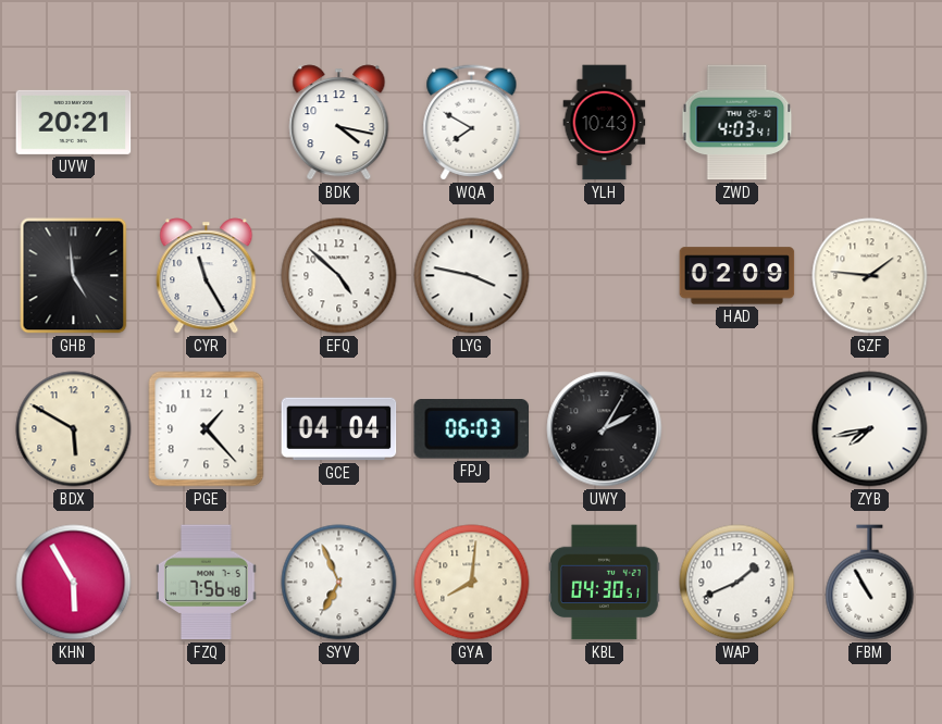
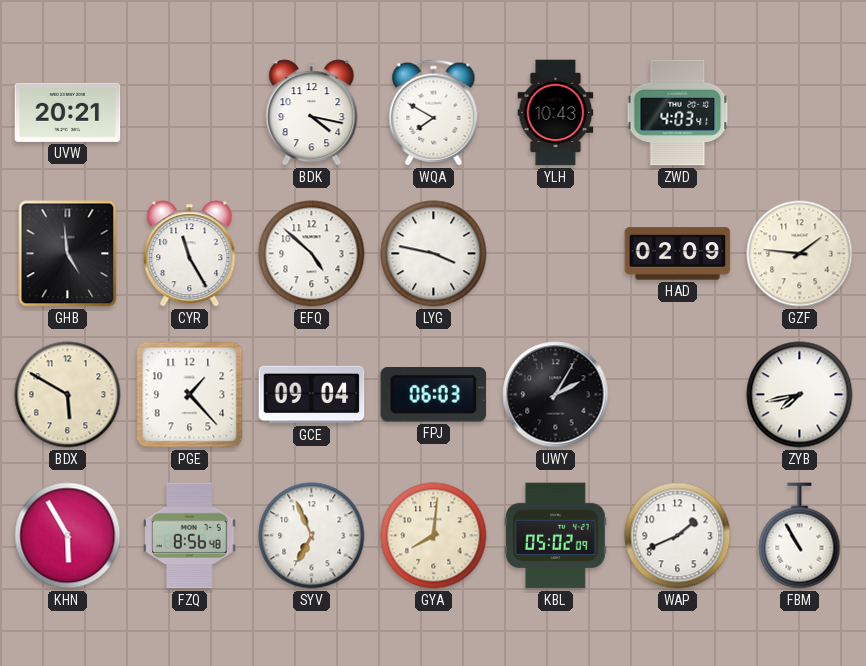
GCE: 04:04 -> 09:04
FZQ: 7:56 -> 8:56
KBL: 04:30 -> 05:02
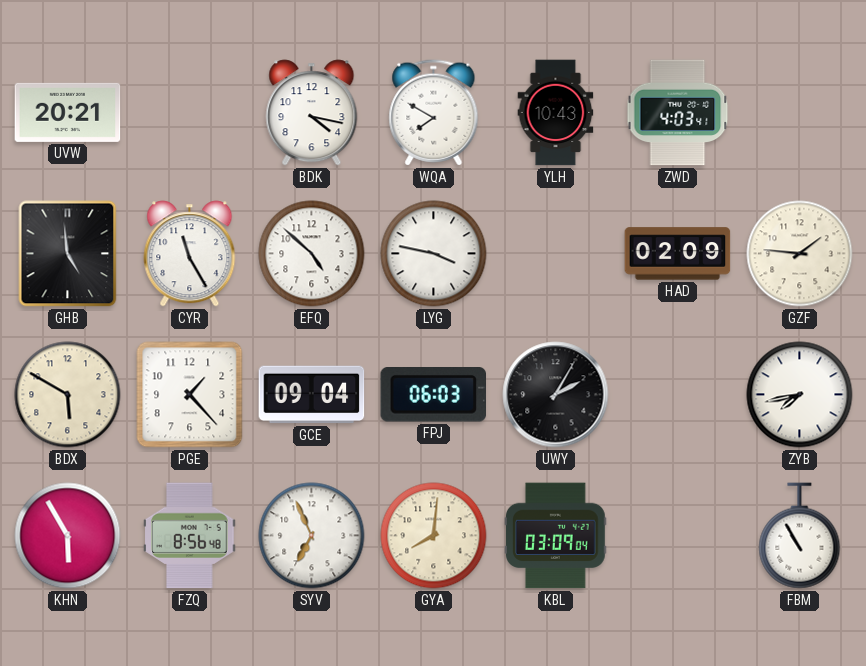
KBL: 05:02 -> 03:09
WAP: 1:41 -> none
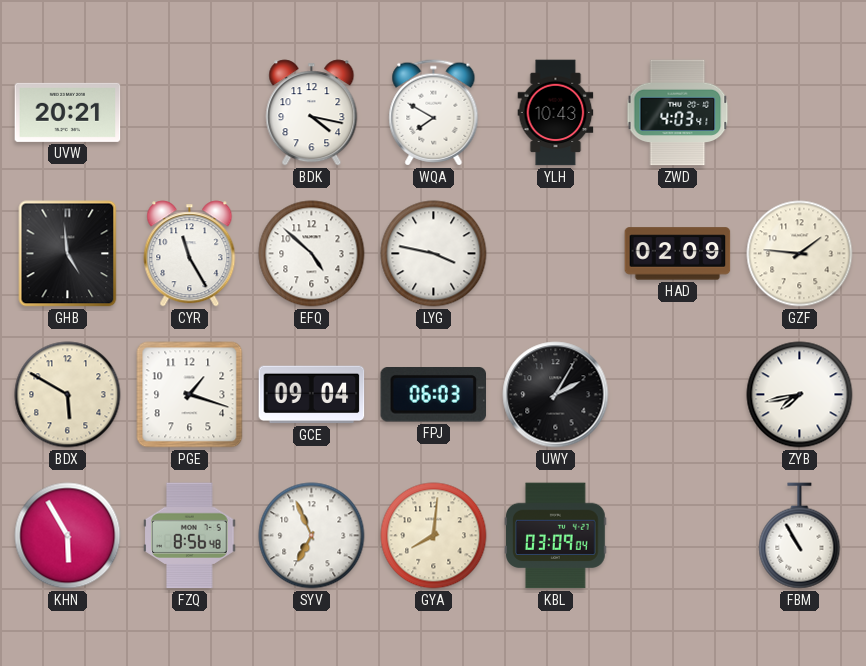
PGE: 1:23 -> 1:18
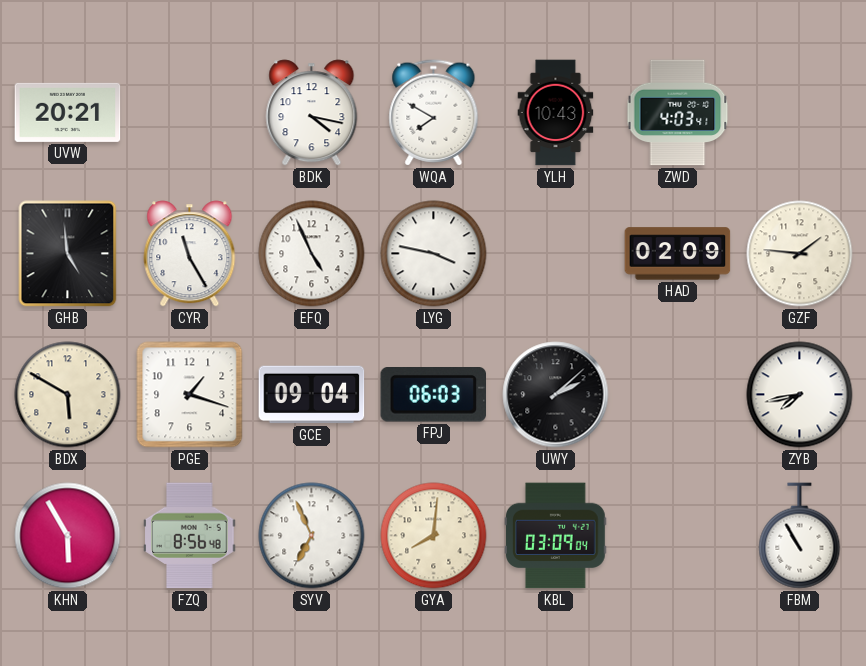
EFQ: 4:52 -> 4:56
UWY: 2:05 -> 2:08
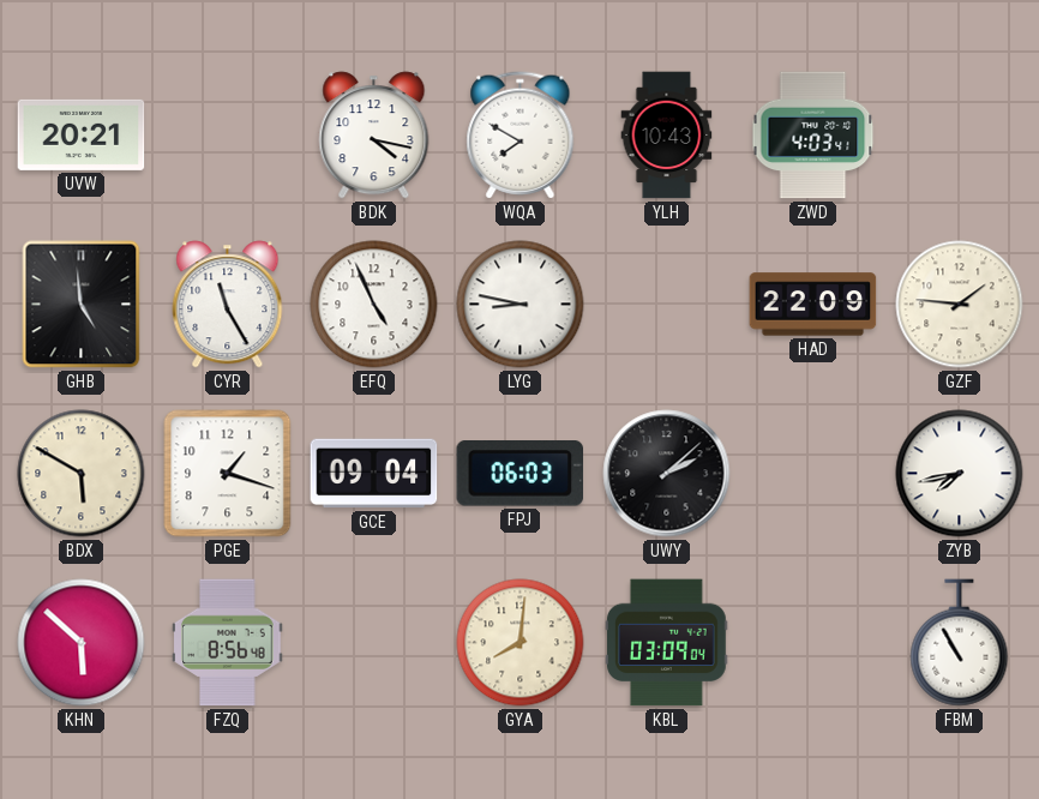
LYG: 3:47 -> 8:47
HAD: 02:09 -> 22:09
KHN: 5:55 -> 5:52
SYV: 6:56 -> none
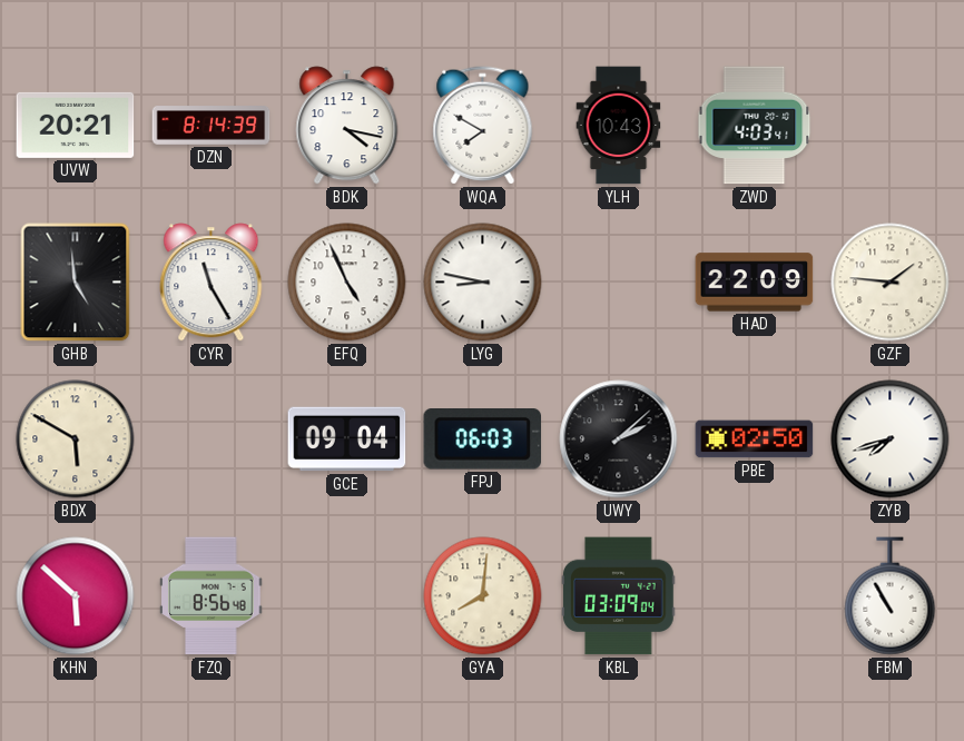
DZN: none -> 8:14
PGE: 1:18 -> none
PBE: none -> 02:50
ZYB: 7:43 -> 7:42
